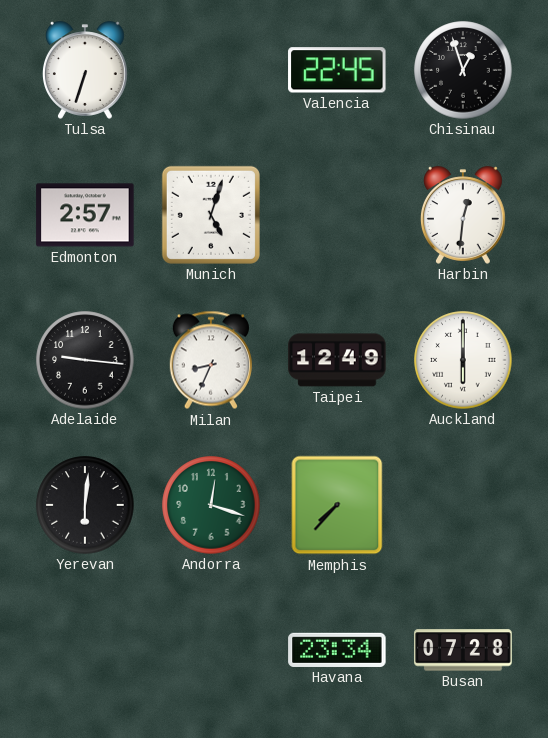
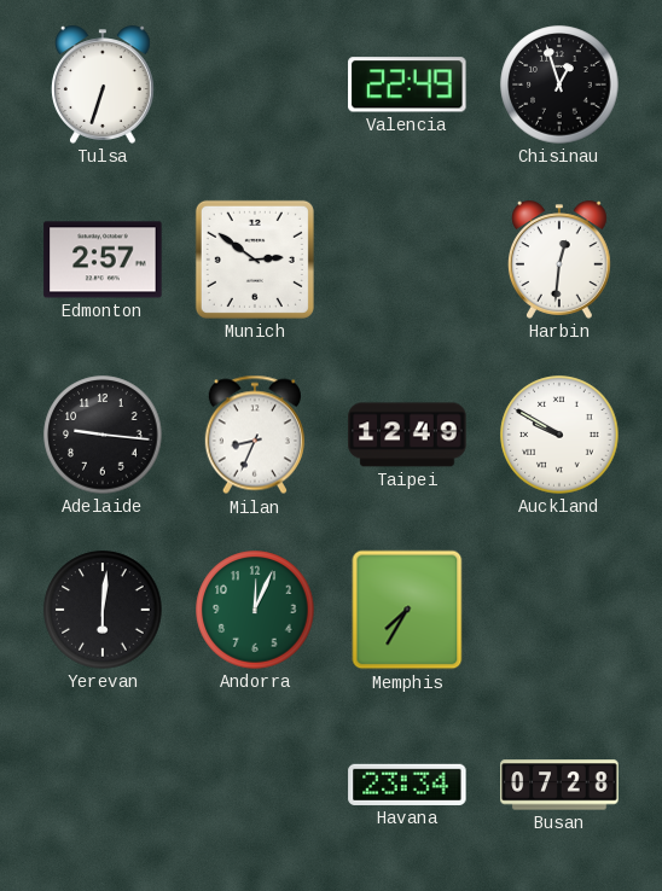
Valencia: 22:45 -> 22:49
Munich: 5:03 -> 2:51
Auckland: 6:00 -> 9:50
Andorra: 12:18 -> 12:04
Memphis: 7:37 -> 7:35
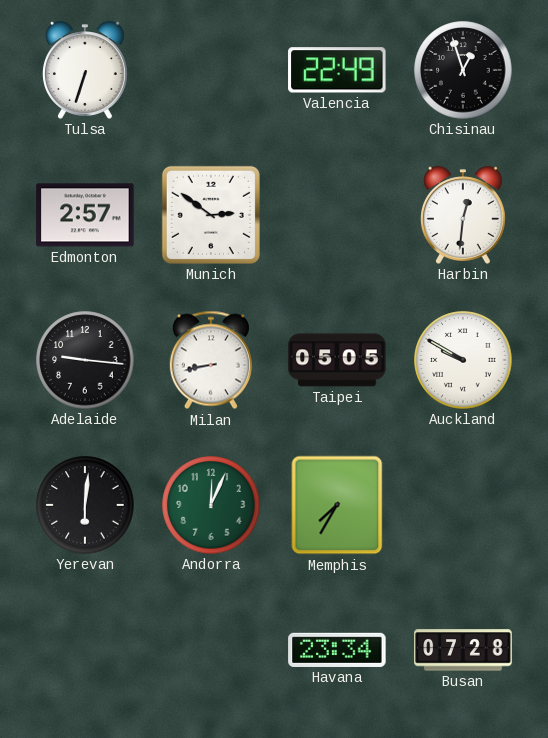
Milan: 8:34 -> 8:43
Taipei: 12:49 -> 05:05
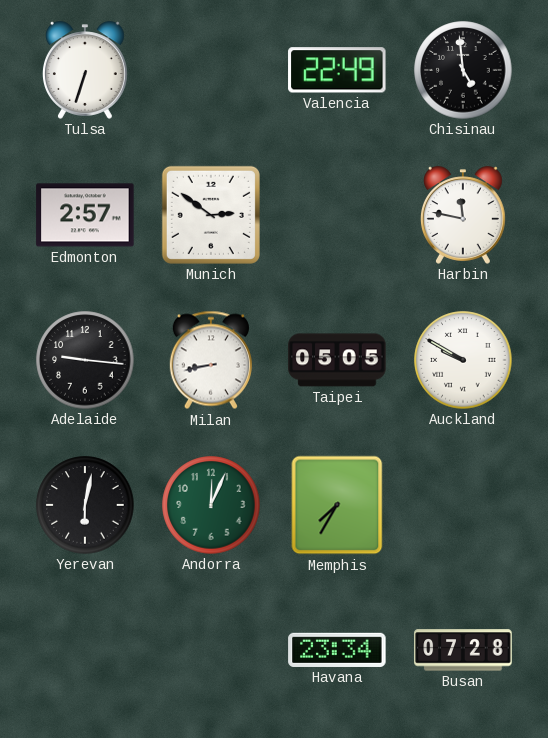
Chisinau: 12:57 -> 4:59
Harbin: 12:31 -> 11:47
Yerevan: 6:01 -> 6:02
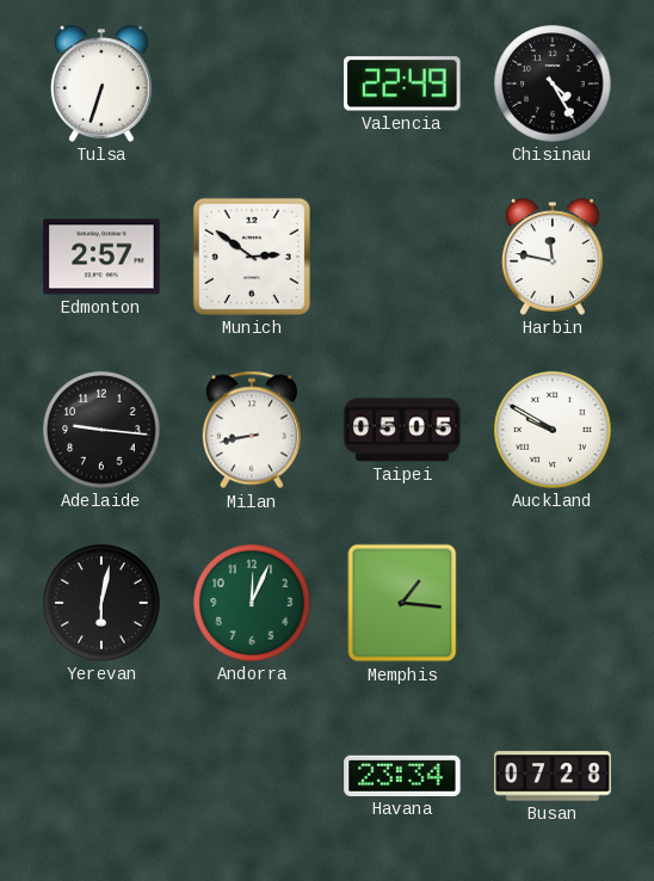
Chisinau: 4:59 -> 4:25
Memphis: 7:35 -> 1:16
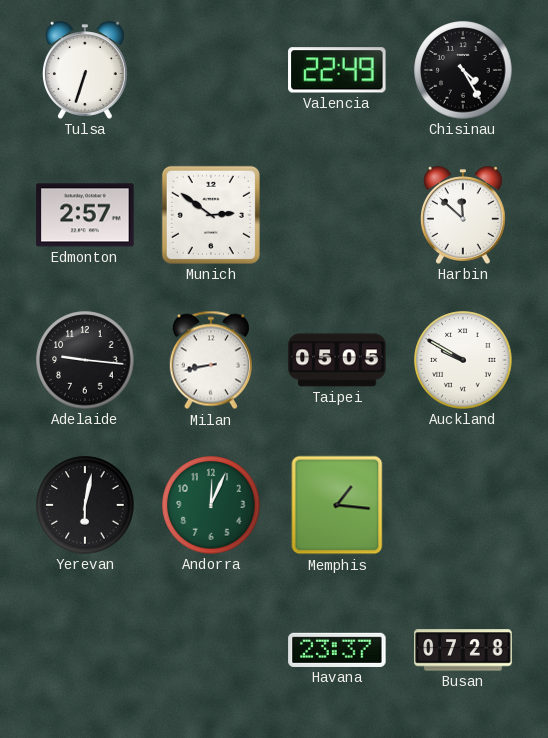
Harbin: 11:47 -> 11:52
Havana: 23:34 -> 23:37
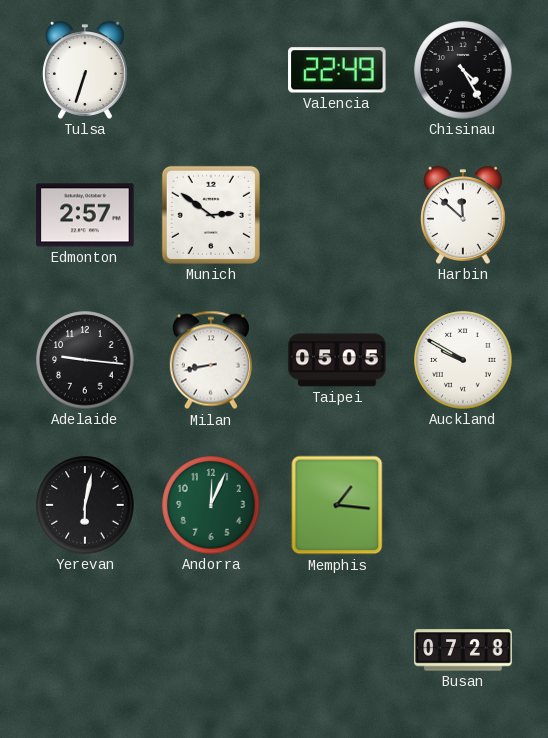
Havana: 23:37 -> none
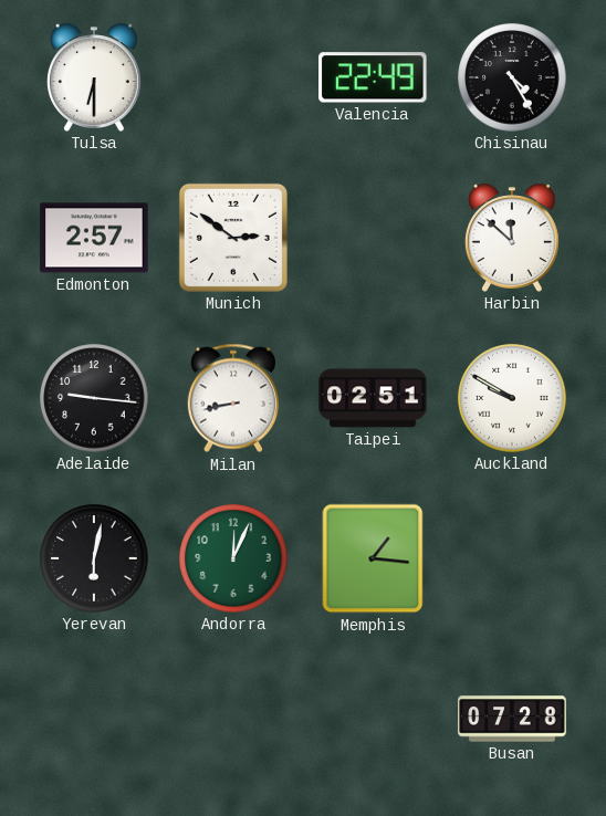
Tulsa: 6:33 -> 6:30
Taipei: 05:05 -> 02:51
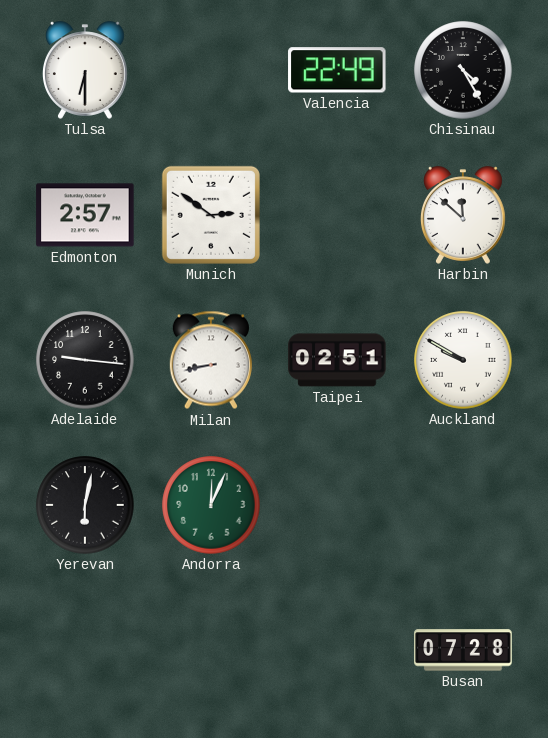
Memphis: 1:16 -> none
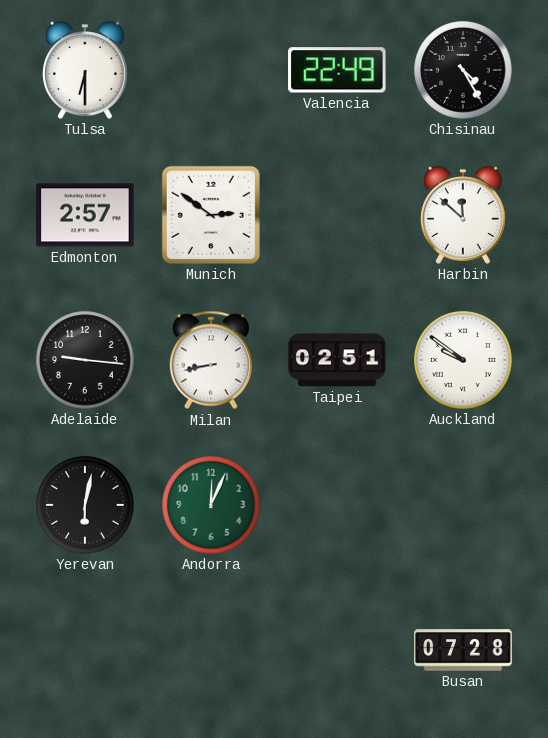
Auckland: 9:50 -> 9:51
